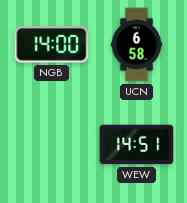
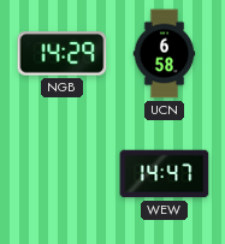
NGB: 14:00 -> 14:29
WEW: 14:51 -> 14:47
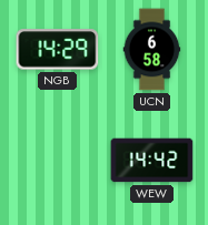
WEW: 14:47 -> 14:42
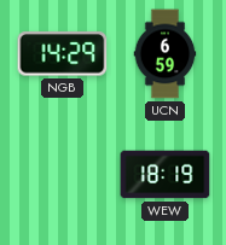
UCN: 6:58 -> 6:59
WEW: 14:42 -> 18:19
